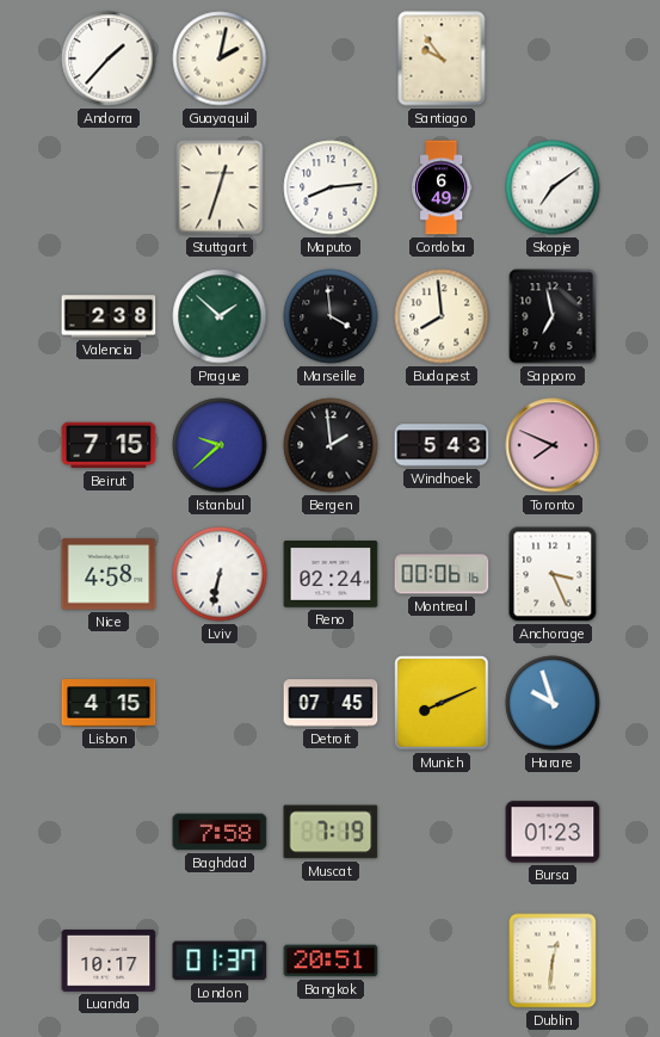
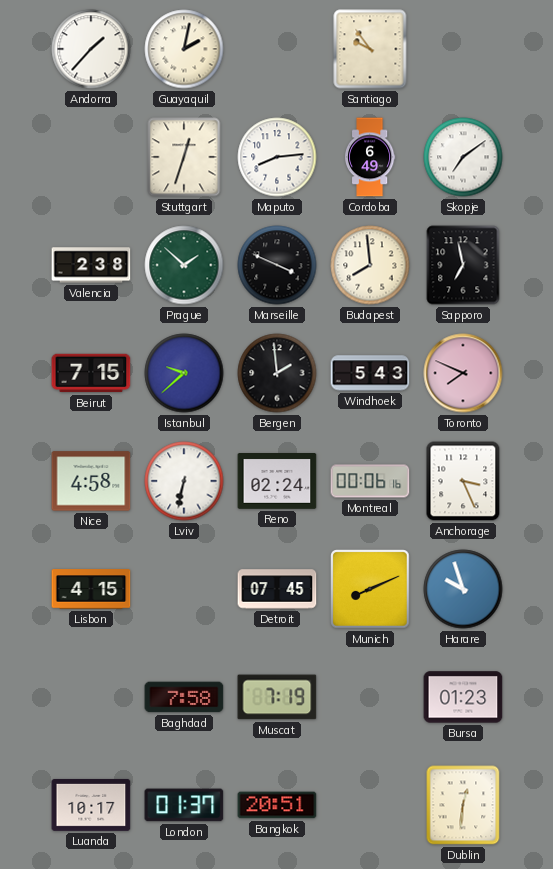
Marseille: 3:59 -> 3:49
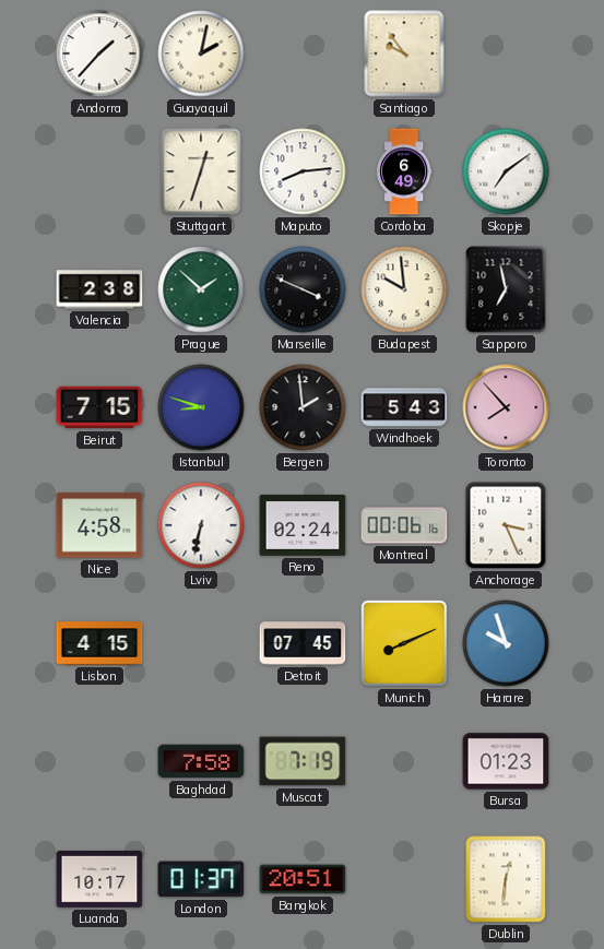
Budapest: 7:59 -> 9:59
Istanbul: 9:38 -> 8:48
Toronto: 7:49 -> 7:53
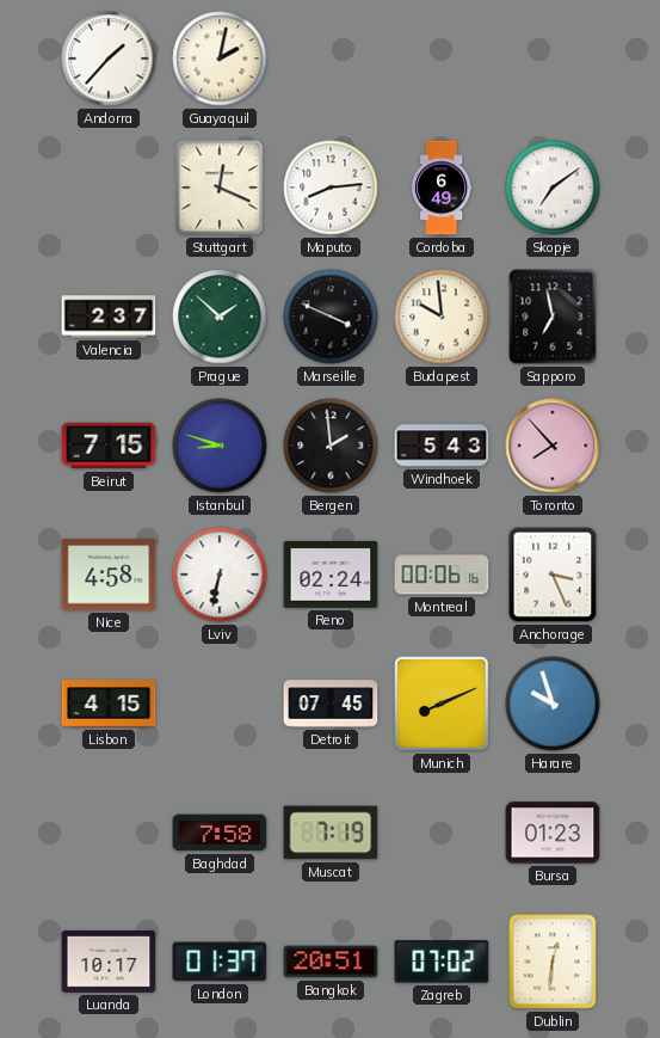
Santiago: 9:54 -> none
Stuttgart: 12:33 -> 12:19
Valencia: 2:38 -> 2:37
Zagreb: none -> 07:02
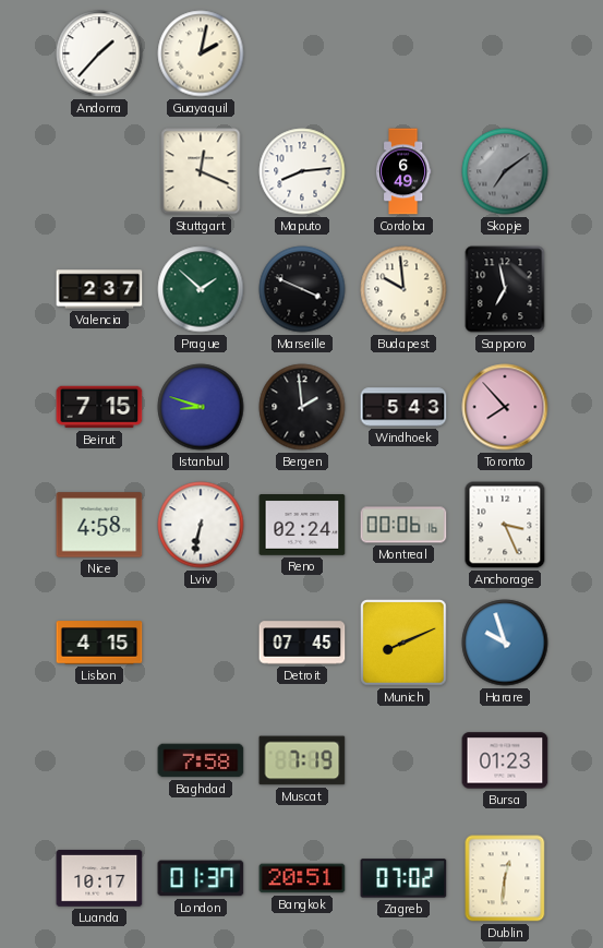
Skopje dial: white -> grey
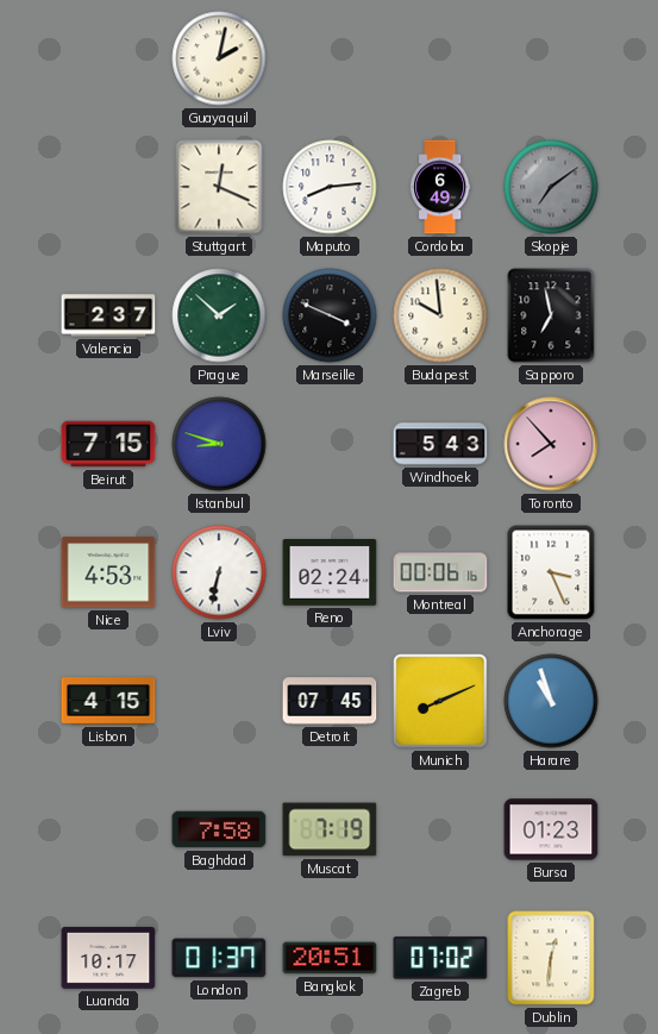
Andorra: 1:37 -> none
Bergen: 1:59 -> none
Nice: 4:58 -> 4:53
Harare: 9:57 -> 10:57
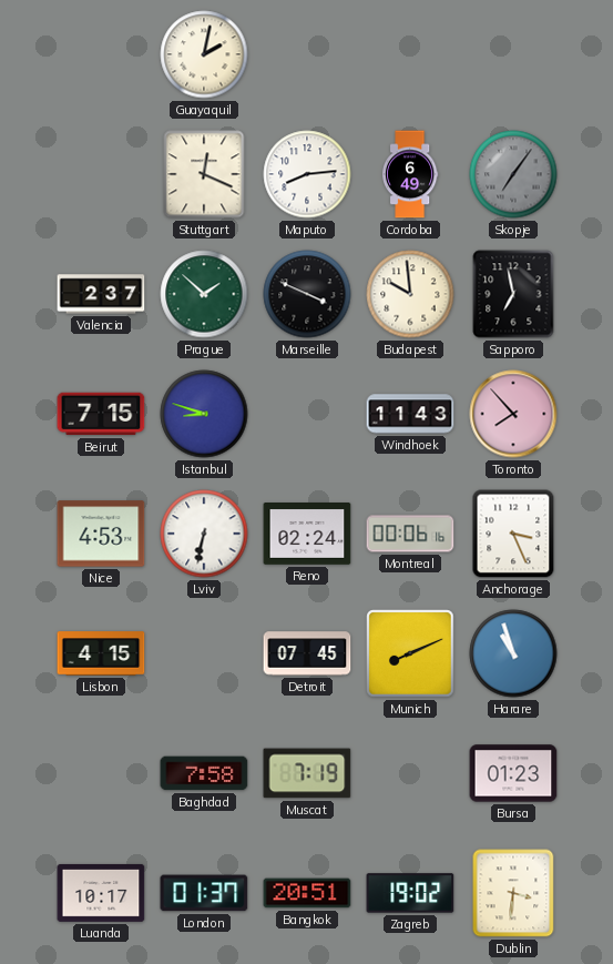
Skopje: 7:09 -> 7:06
Windhoek: 5:43 -> 11:43
Zagreb: 07:02 -> 19:02
Dublin: 12:31 -> 3:31
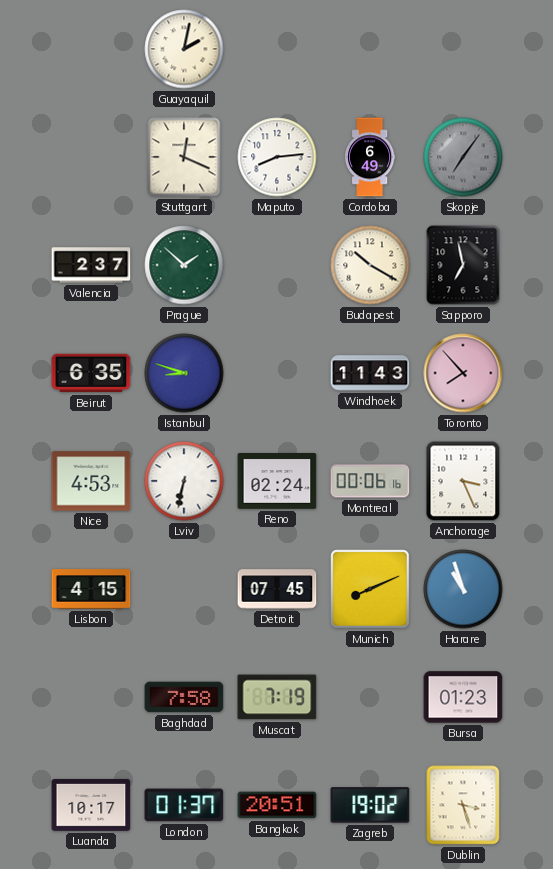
Marseille: 3:49 -> none
Budapest: 9:59 -> 10:20
Beirut: 7:15 -> 6:35
Dublin: 3:31 -> 3:27
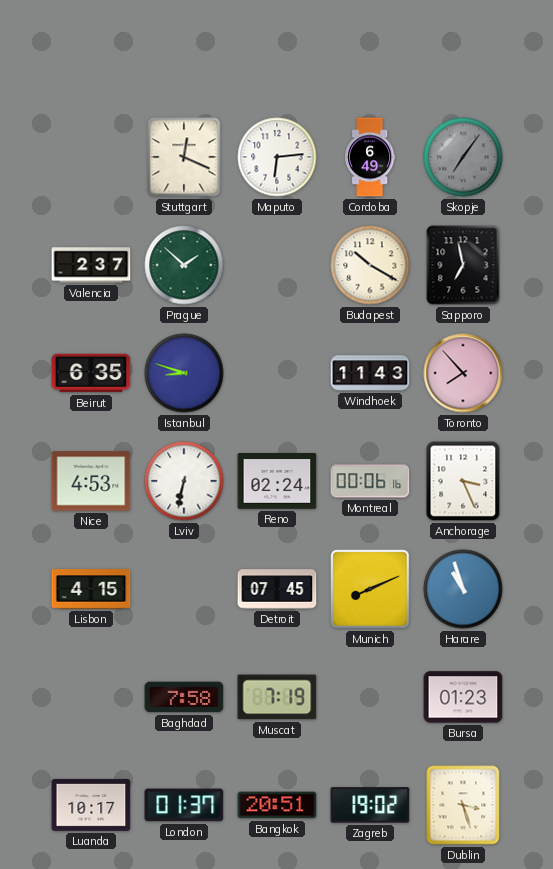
Guayaquil: 2:02 -> none
Maputo: 8:14 -> 6:14
